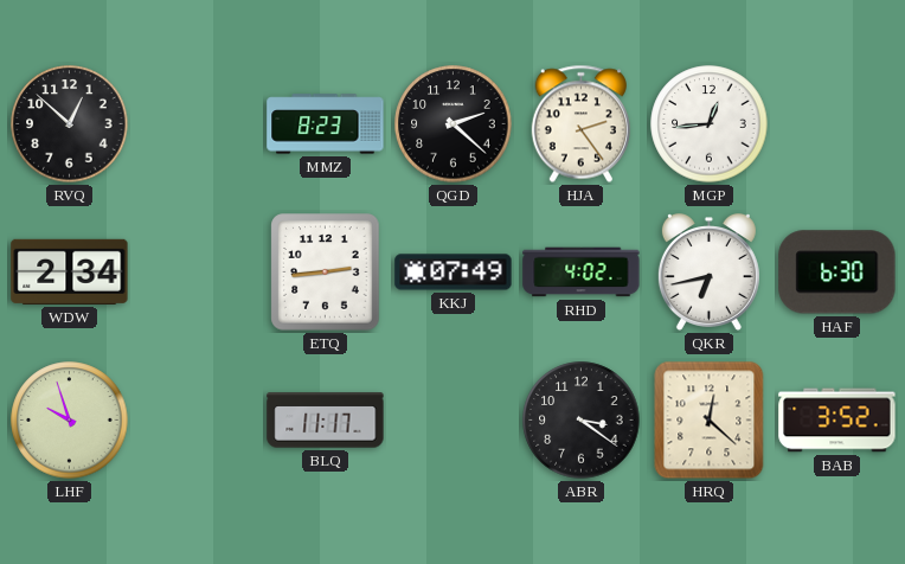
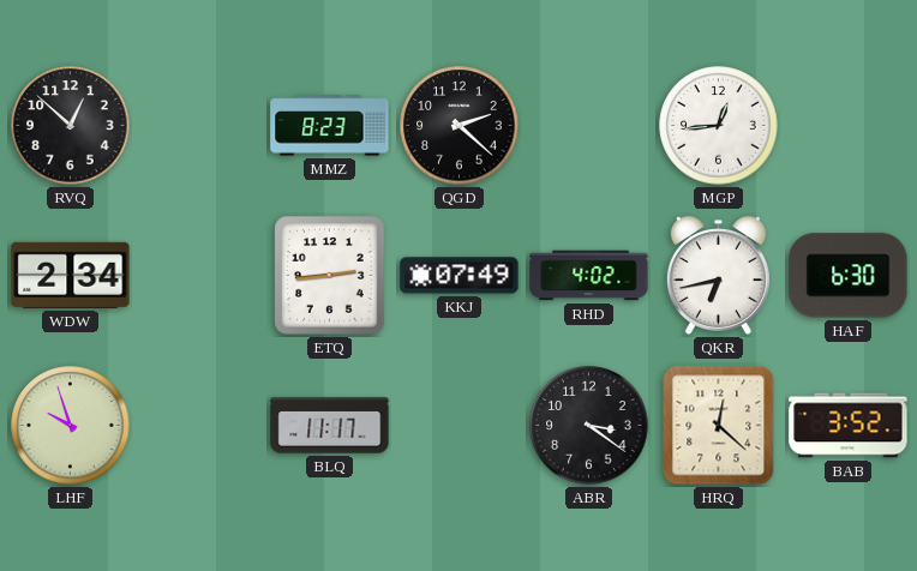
HJA: 2:24 -> none
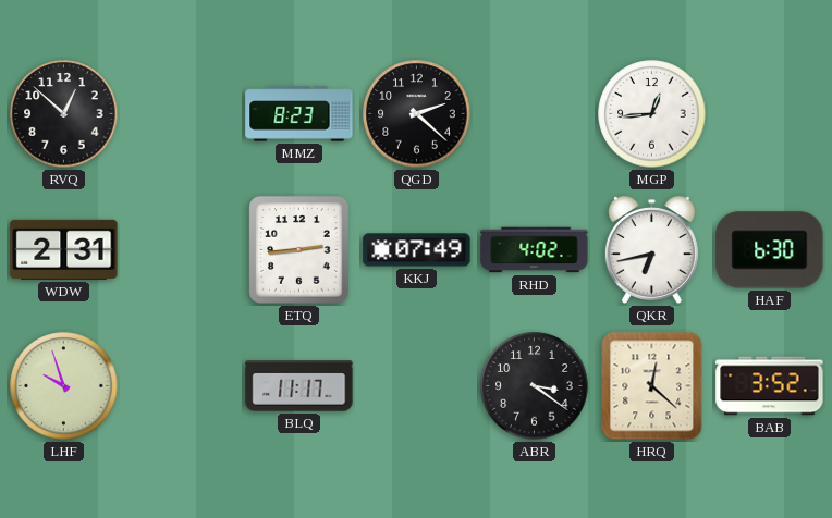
WDW: 2:34 -> 2:31
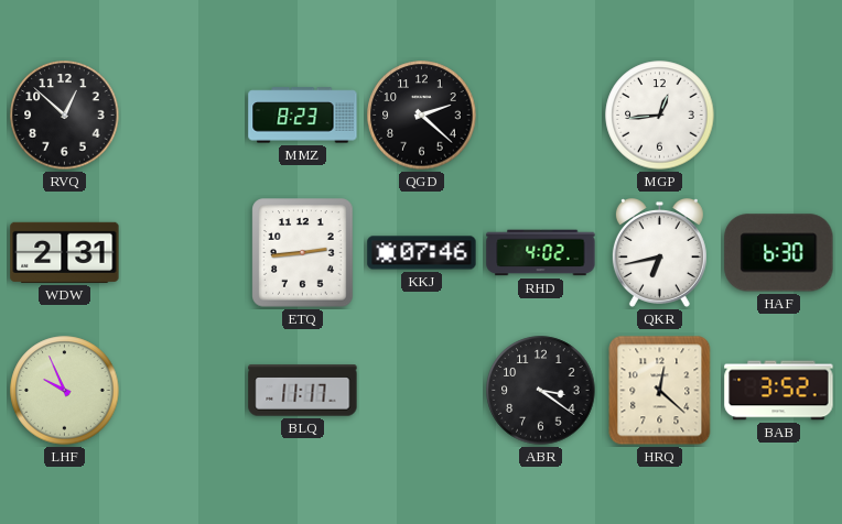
KKJ: 07:49 -> 07:46
LHF: 9:57 -> 9:56
